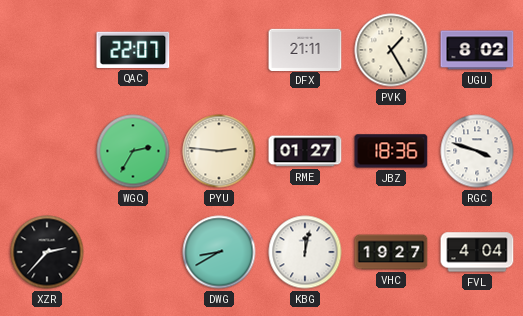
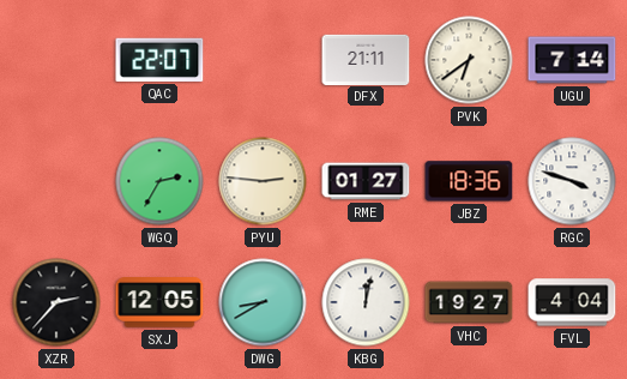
PVK: 1:25 -> 6:39
UGU: 8:02 -> 7:14
SXJ: none -> 12:05
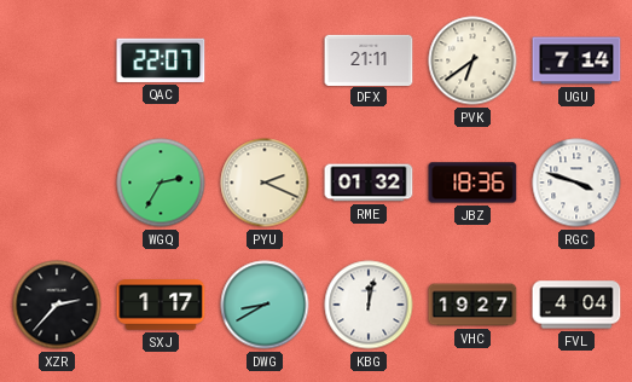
PYU: 2:46 -> 2:19
RME: 01:27 -> 01:32
SXJ: 12:05 -> 1:17
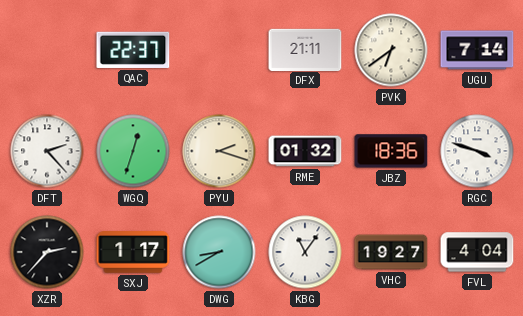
QAC: 22:07 -> 22:37
DFT: none -> 2:23
WGQ: 2:35 -> 12:33
PYU: 2:19 -> 2:18
KBG: 12:02 -> 11:06
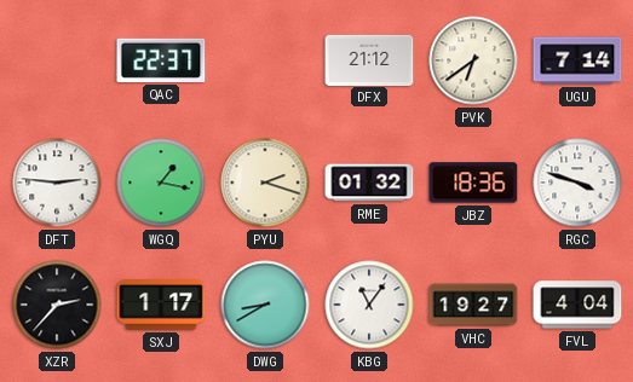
DFX: 21:11 -> 21:12
DFT: 2:23 -> 2:46
WGQ: 12:33 -> 1:17
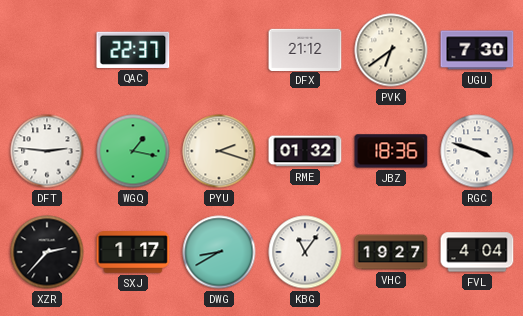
UGU: 7:14 -> 7:30
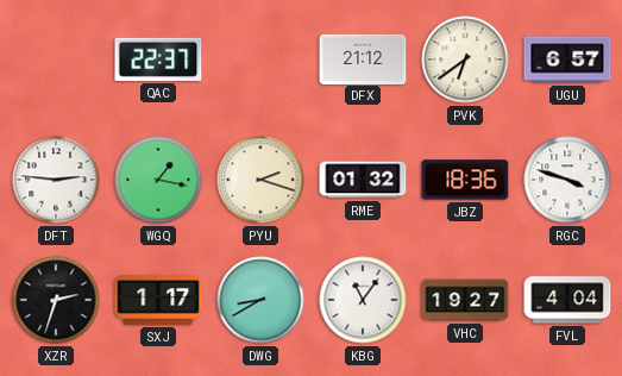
UGU: 7:30 -> 6:57
XZR: 2:37 -> 2:33
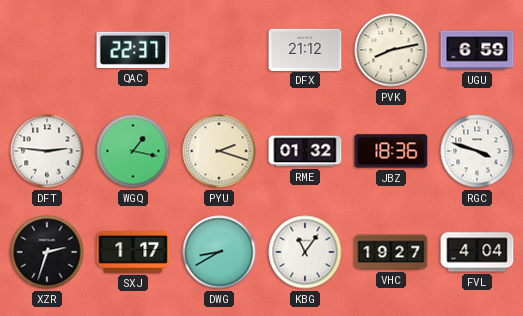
PVK: 6:39 -> 8:13
UGU: 6:57 -> 6:59
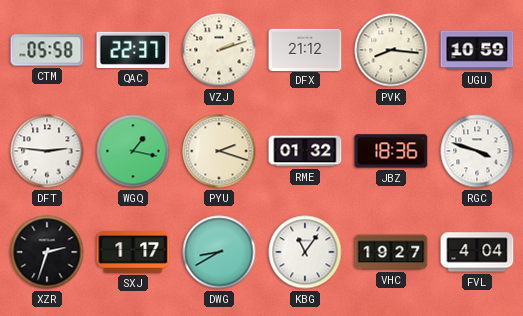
CTM: none -> 05:58
VZJ: none -> 2:12
PVK: 8:13 -> 8:16
UGU: 6:59 -> 10:59
